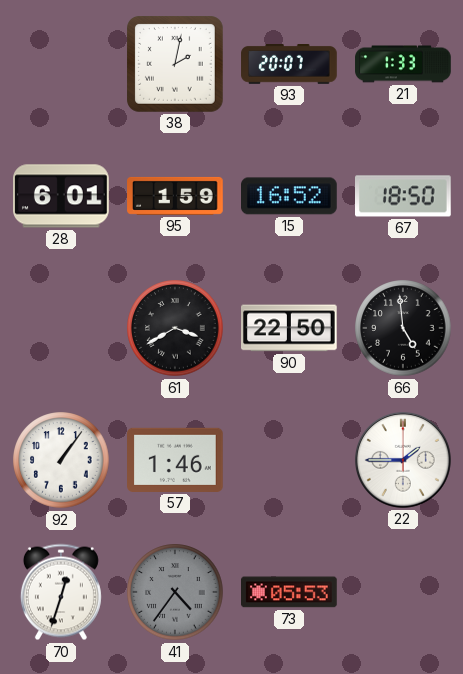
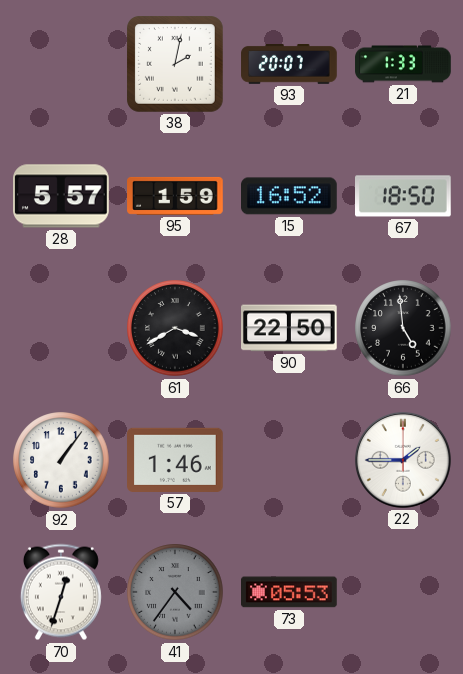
28: 6:01 -> 5:57
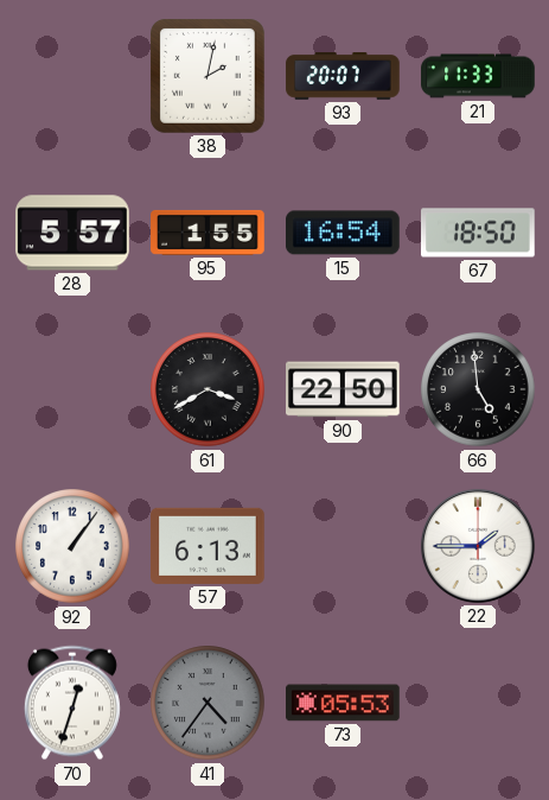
21: 1:33 -> 11:33
95: 1:59 -> 1:55
15: 16:52 -> 16:54
57: 1:46 -> 6:13
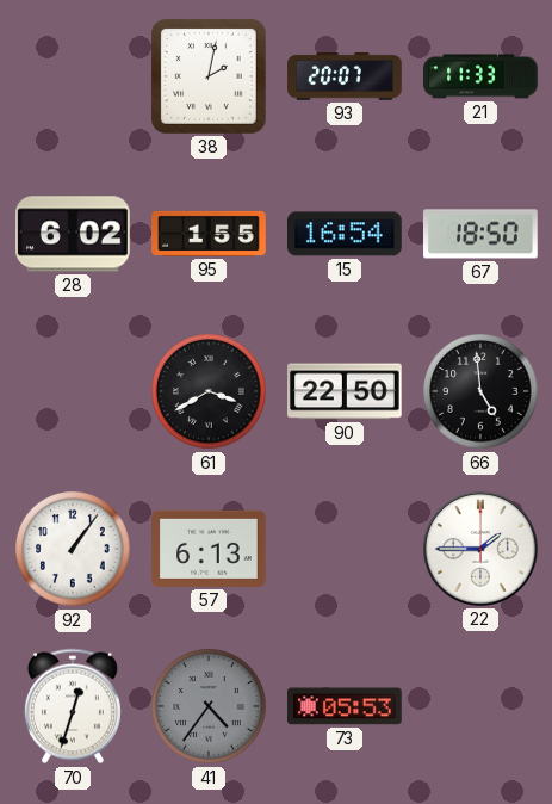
28: 5:57 -> 6:02
